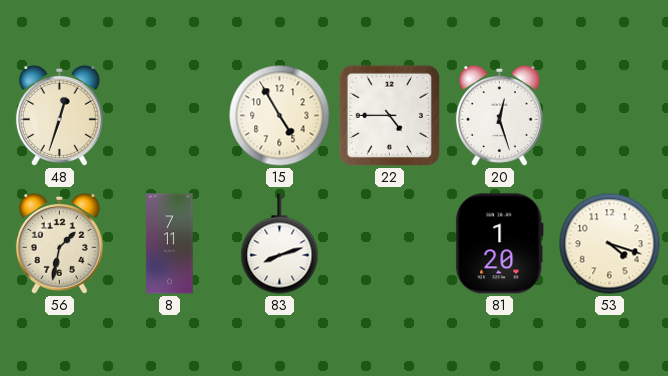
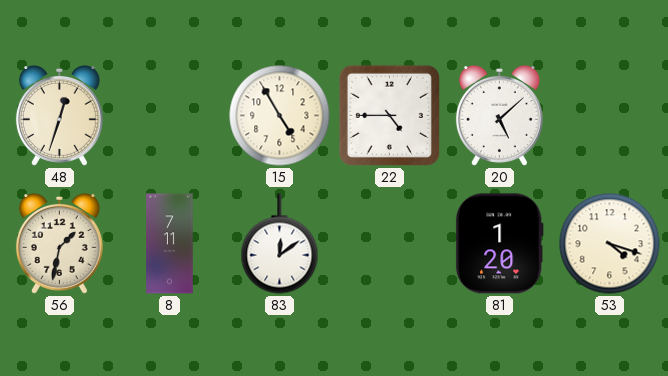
20: 12:27 -> 5:08
83: 8:12 -> 12:09
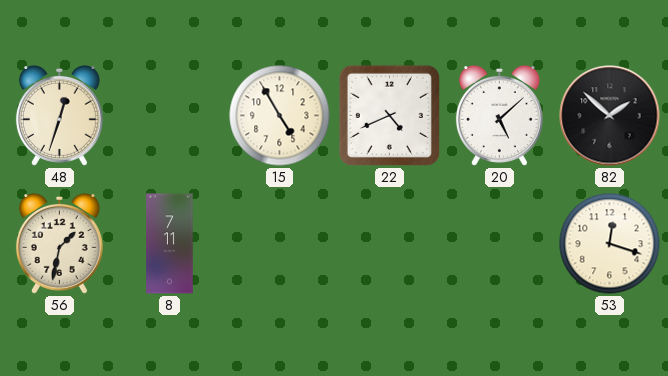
22: 4:45 -> 4:41
82: none -> 1:52
83: 12:09 -> none
81: 1:20 -> none
53: 4:18 -> 12:18
